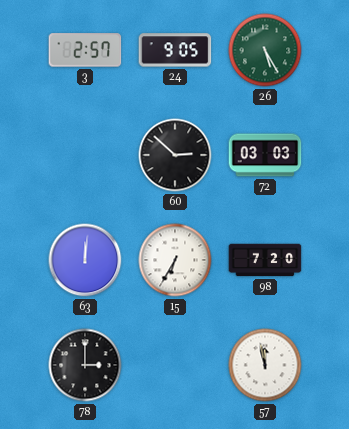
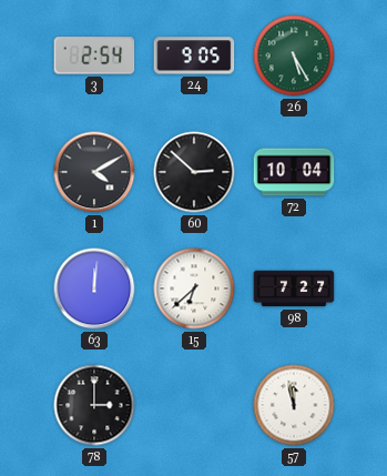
3: 2:57 -> 2:54
1: none -> 4:10
72: 03:03 -> 10:04
15: 6:35 -> 6:38
98: 7:20 -> 7:27
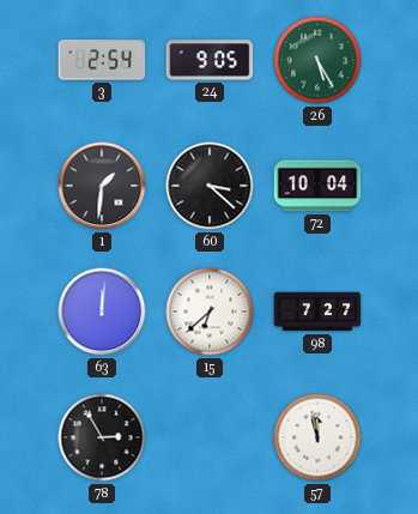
1: 4:10 -> 1:31
60: 2:52 -> 3:22
78: 3:00 -> 2:55
